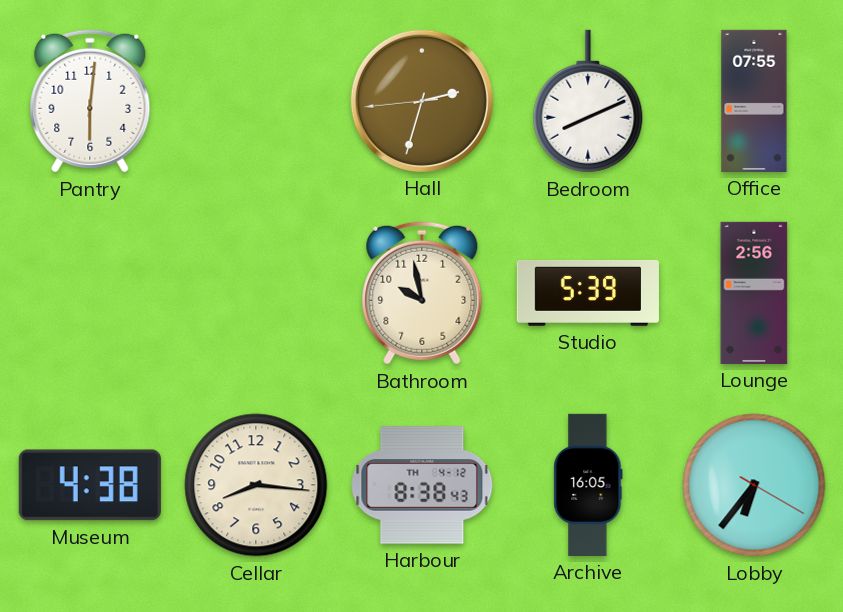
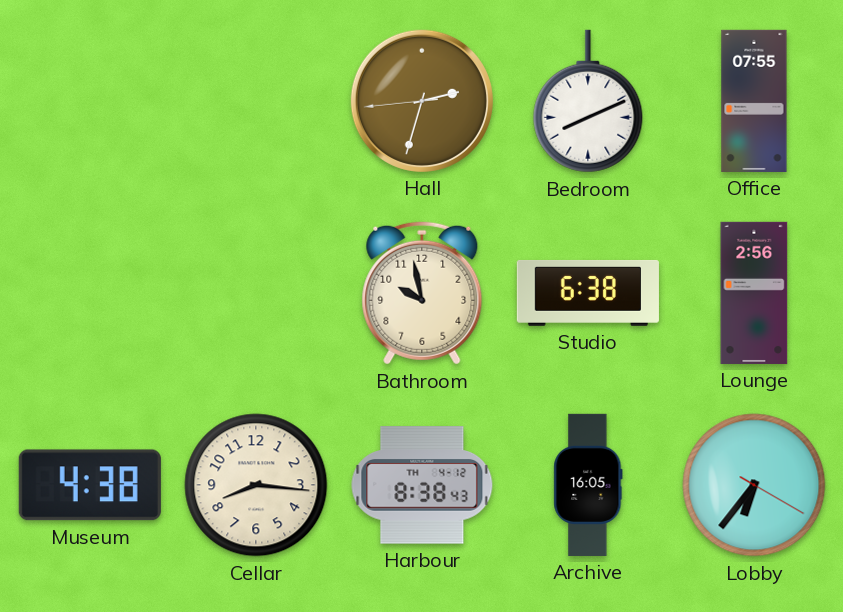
Pantry: 6:01 -> none
Studio: 5:39 -> 6:38
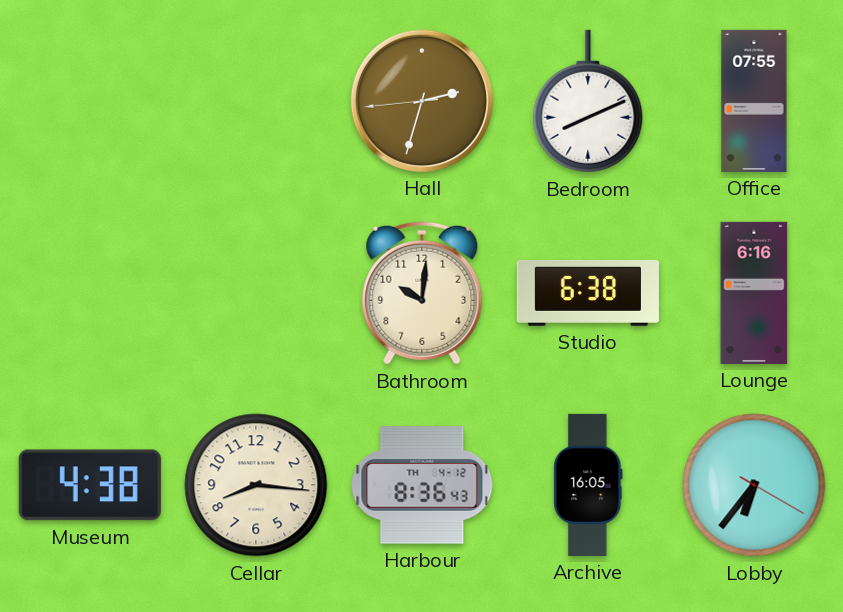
Bathroom: 9:58 -> 10:01
Lounge: 2:56 -> 6:16
Harbour: 8:38 -> 8:36
